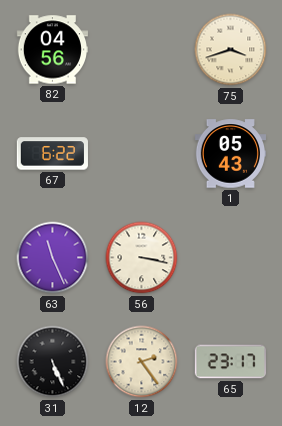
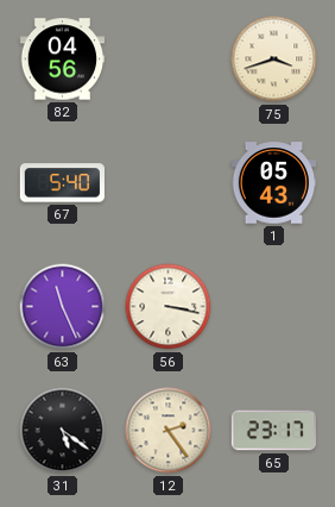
67: 6:22 -> 5:40
31: 5:26 -> 5:21
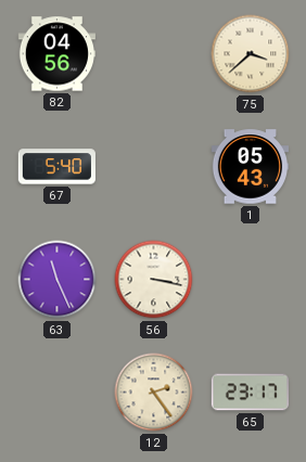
75: 3:42 -> 3:38
31: 5:21 -> none
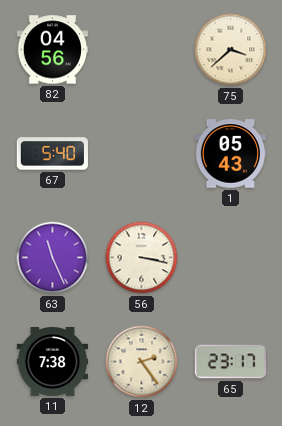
11: none -> 7:38
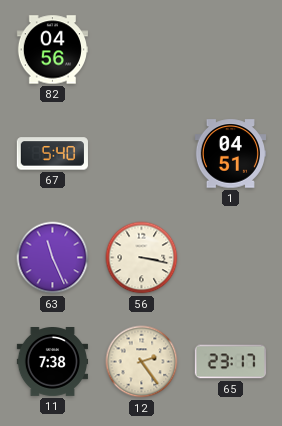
75: 3:38 -> none
1: 05:43 -> 04:51
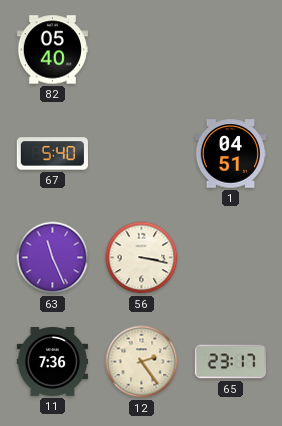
82: 04:56 -> 05:40
11: 7:38 -> 7:36
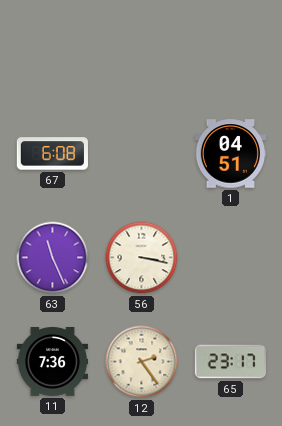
82: 05:40 -> none
67: 5:40 -> 6:08
